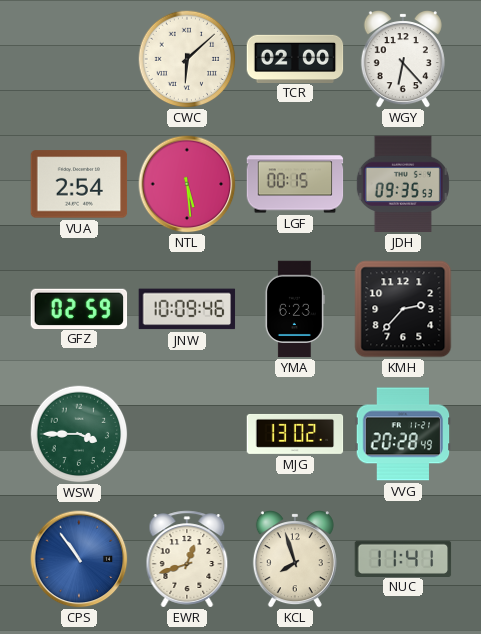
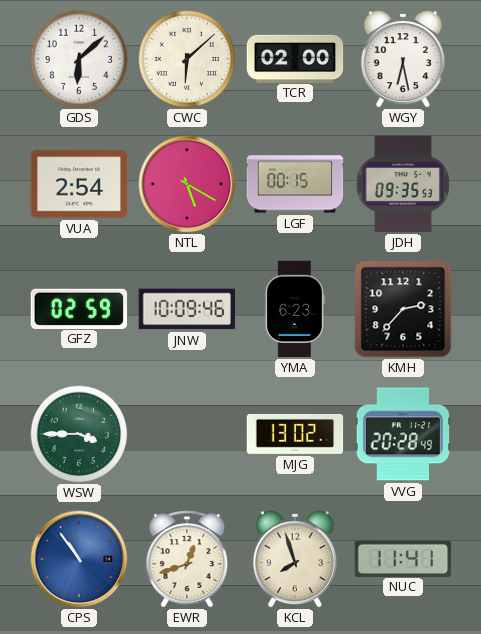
GDS: none -> 6:08
WGY: 6:23 -> 6:28
NTL: 5:29 -> 5:20
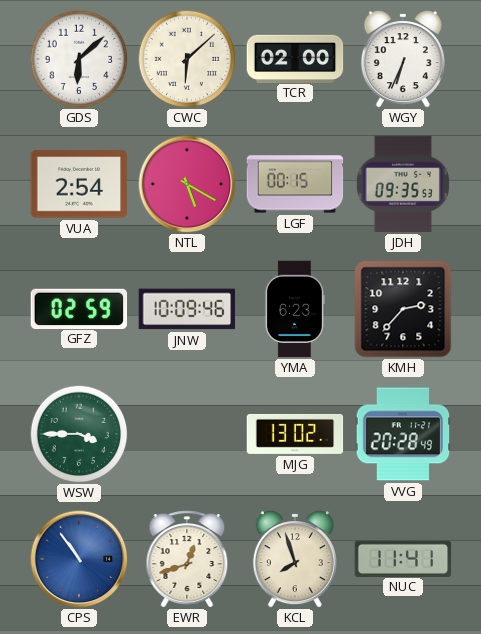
WGY: 6:28 -> 6:34
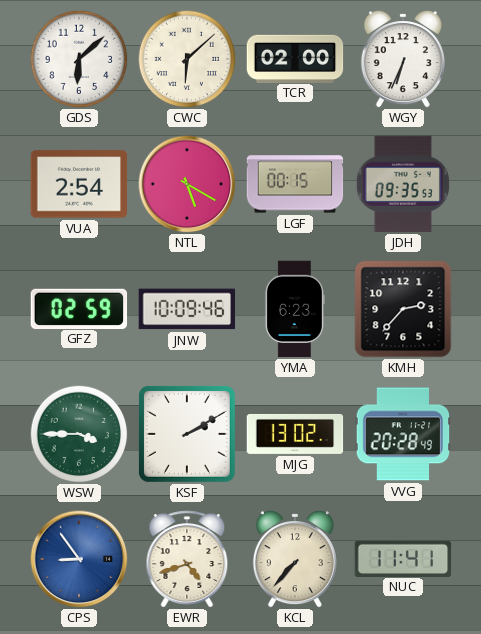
KSF: none -> 2:10
CPS: 10:54 -> 8:54
EWR: 12:42 -> 4:42
KCL: 7:57 -> 7:37
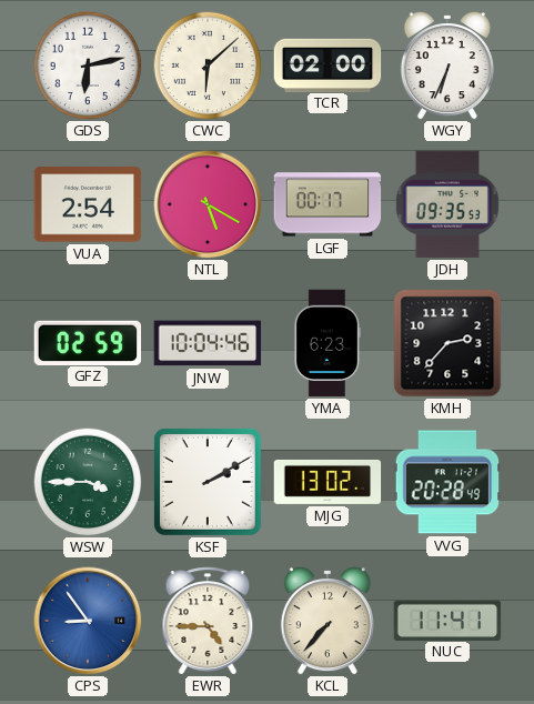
GDS: 6:08 -> 6:13
LGF: 00:15 -> 00:17
JNW: 10:09 -> 10:04
EWR: 4:42 -> 4:45
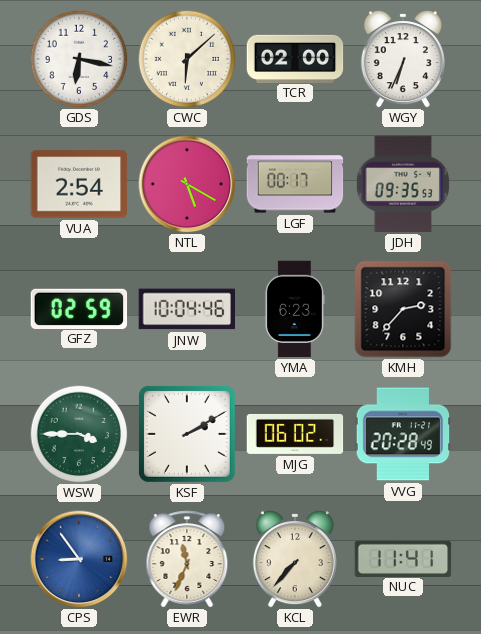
GDS: 6:13 -> 6:17
MJG: 13:02 -> 06:02
EWR: 4:45 -> 11:34
